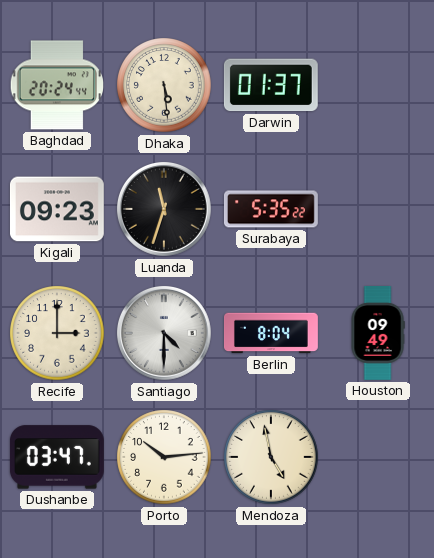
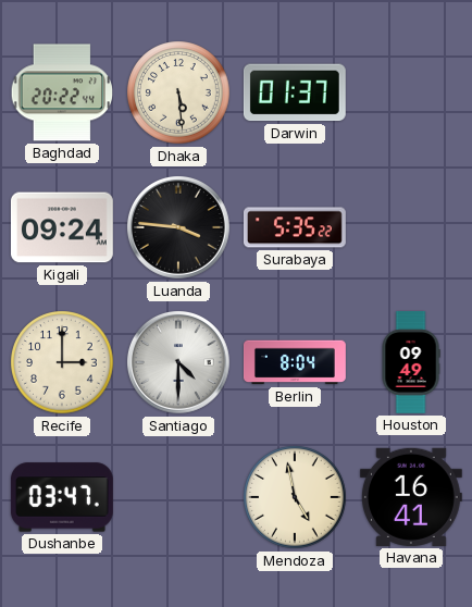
Baghdad: 20:24 -> 20:22
Kigali: 09:23 -> 09:24
Luanda: 11:33 -> 3:46
Porto: 10:14 -> none
Havana: none -> 16:41
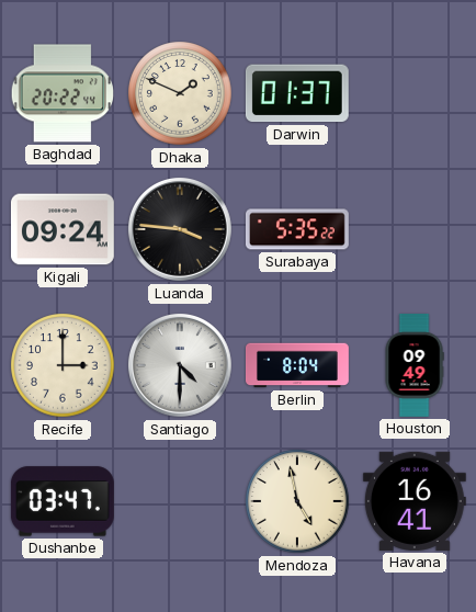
Dhaka: 5:29 -> 1:49
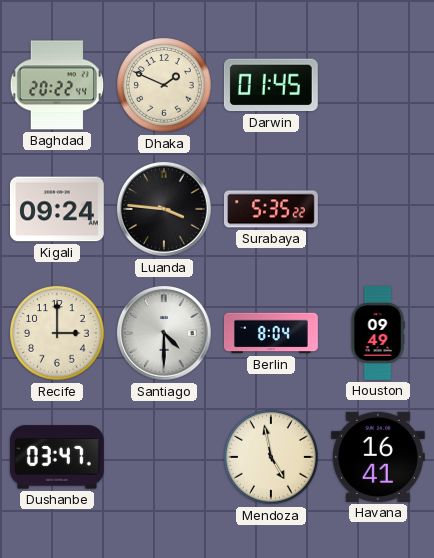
Darwin: 01:37 -> 01:45
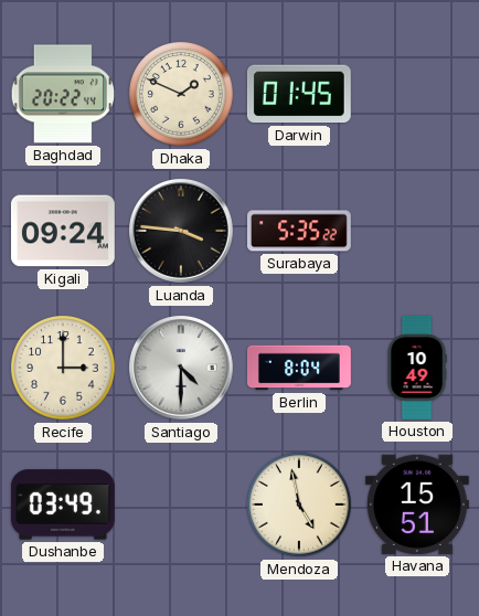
Houston: 09:49 -> 10:49
Dushanbe: 03:47 -> 03:49
Havana: 16:41 -> 15:51
